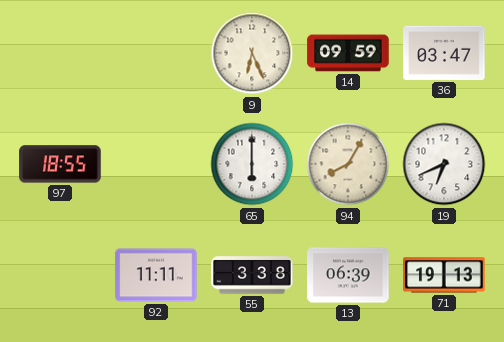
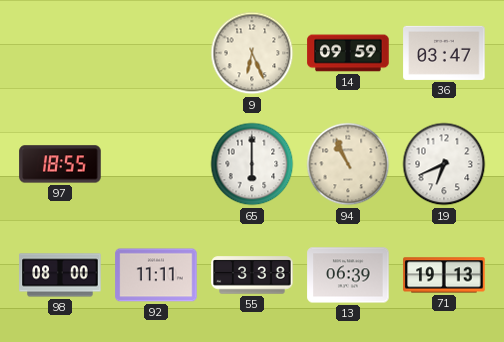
94: 8:05 -> 10:56
98: none -> 08:00
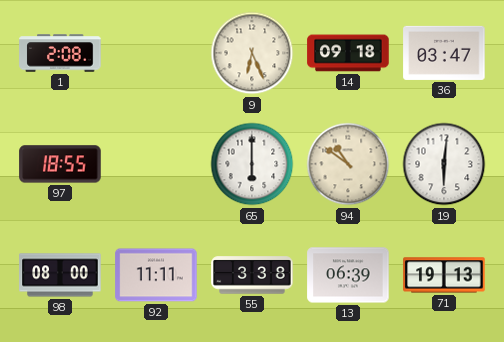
1: none -> 2:08
14: 09:59 -> 09:18
94: 10:56 -> 10:51
19: 6:41 -> 6:01
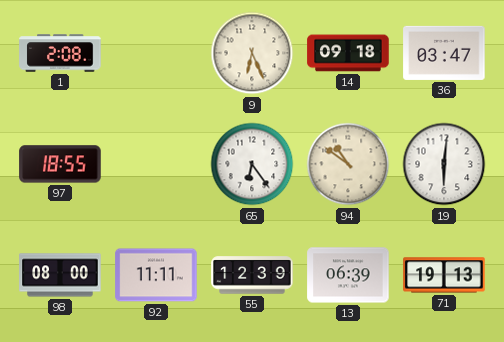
65: 6:00 -> 6:24
55: 3:38 -> 12:39
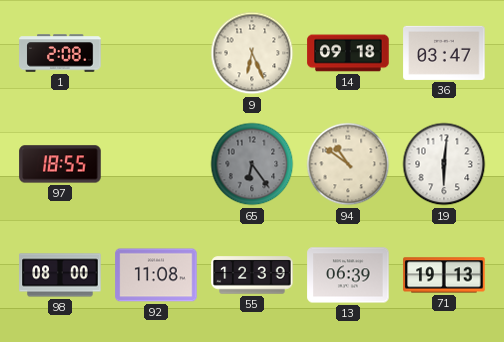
65 dial: white -> grey
92: 11:11 -> 11:08
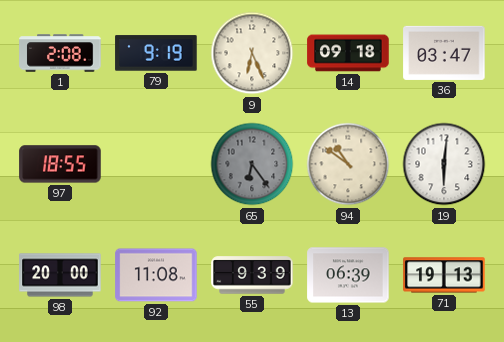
79: none -> 9:19
98: 08:00 -> 20:00
55: 12:39 -> 9:39
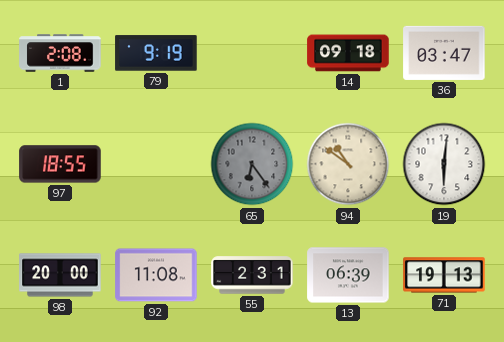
9: 6:26 -> none
55: 9:39 -> 2:31
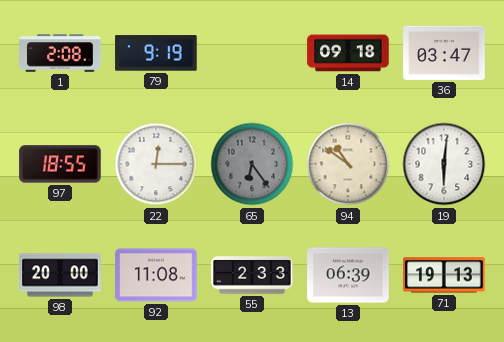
22: none -> 12:15
55: 2:31 -> 2:33
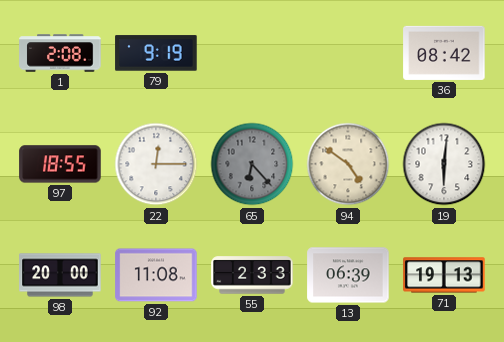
14: 09:18 -> none
36: 03:47 -> 08:42
65: 6:24 -> 6:23
94: 10:51 -> 4:51
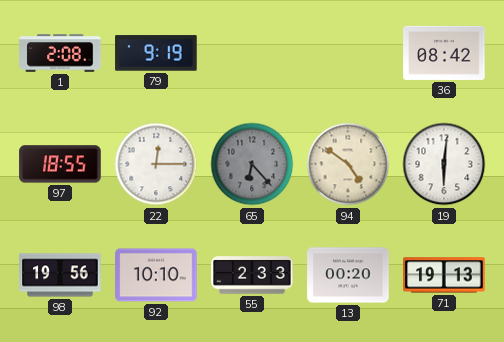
98: 20:00 -> 19:56
92: 11:08 -> 10:10
13: 06:39 -> 00:20
